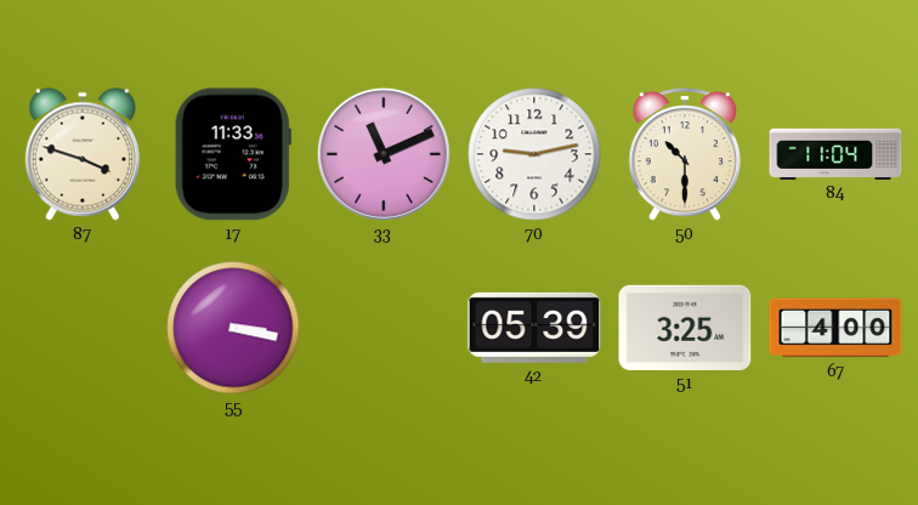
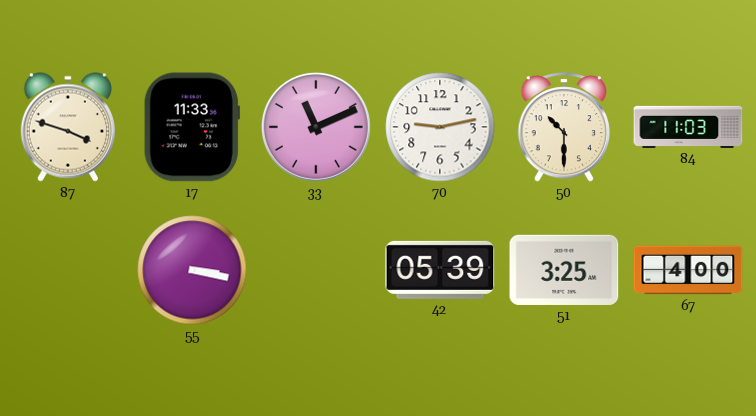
84: 11:04 -> 11:03
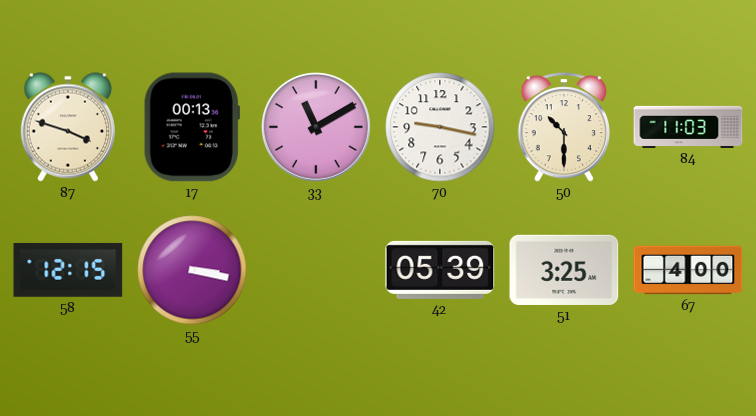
17: 11:33 -> 00:13
33: 11:11 -> 11:10
70: 9:13 -> 9:17
58: none -> 12:15
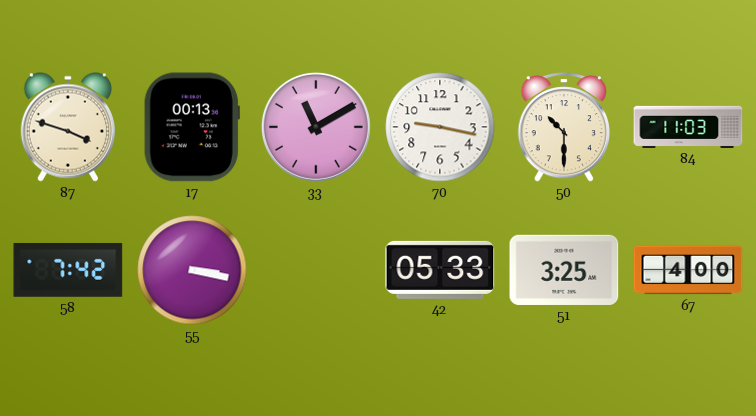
58: 12:15 -> 7:42
42: 05:39 -> 05:33
